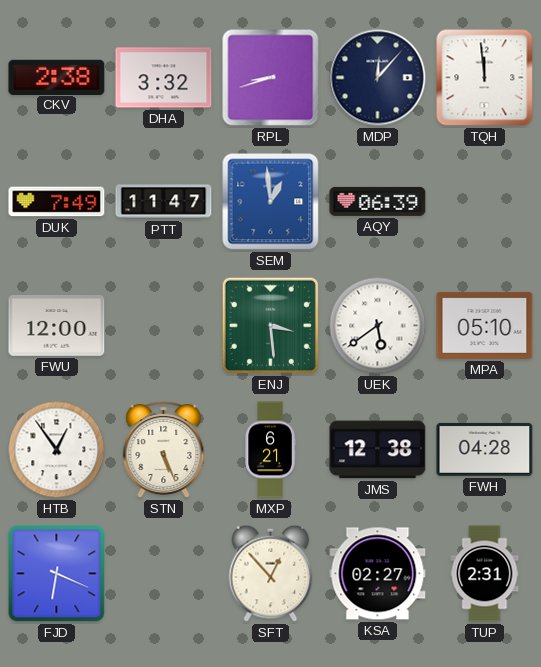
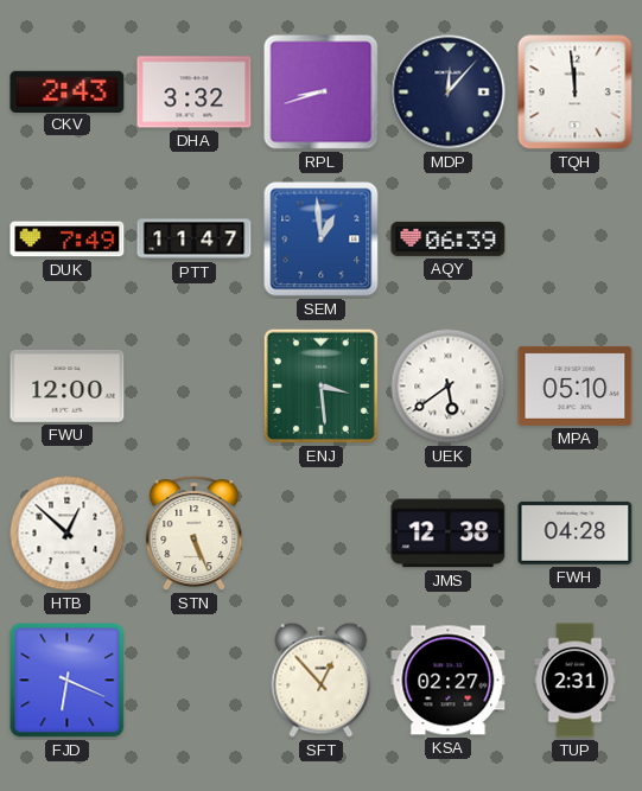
CKV: 2:38 -> 2:43
HTB: 12:54 -> 12:52
MXP: 6:21 -> none
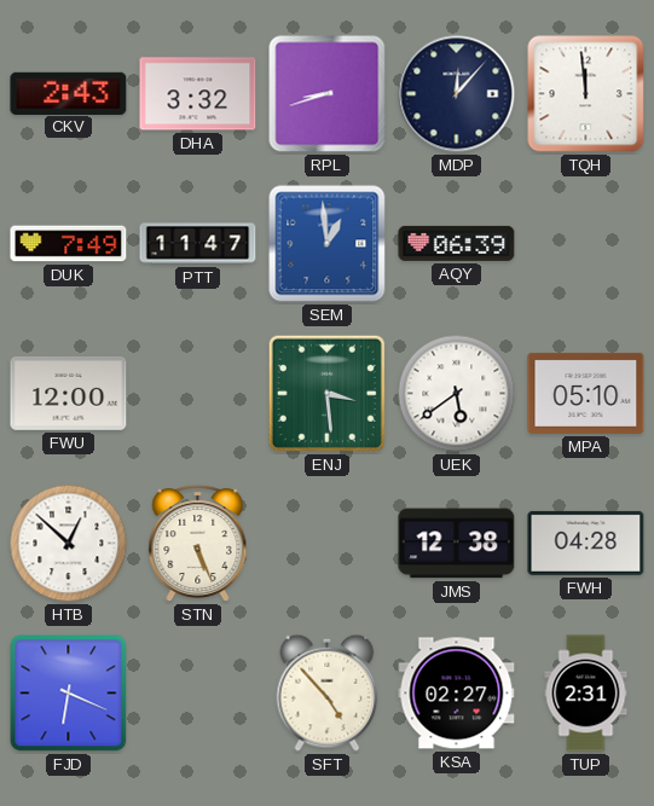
SFT: 12:53 -> 4:53
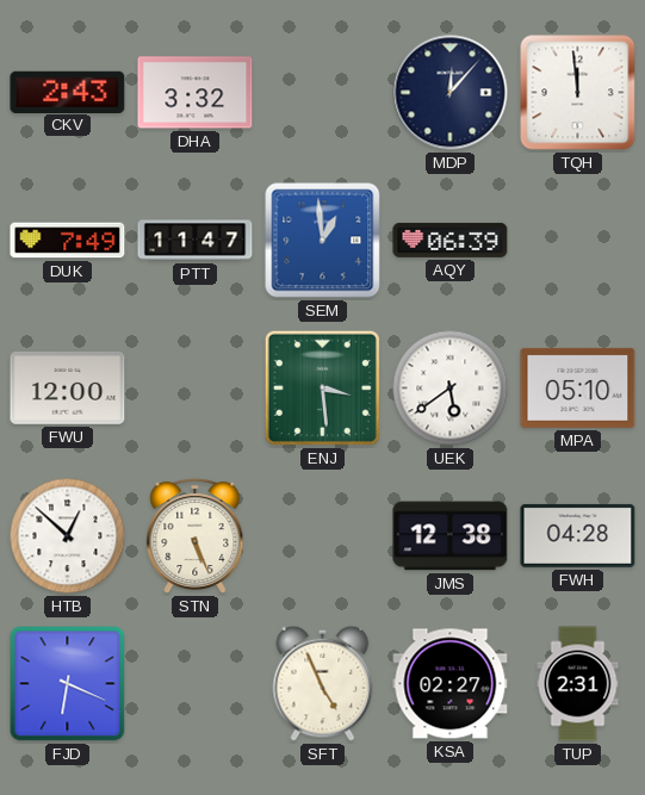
RPL: 8:42 -> none
SFT: 4:53 -> 4:56
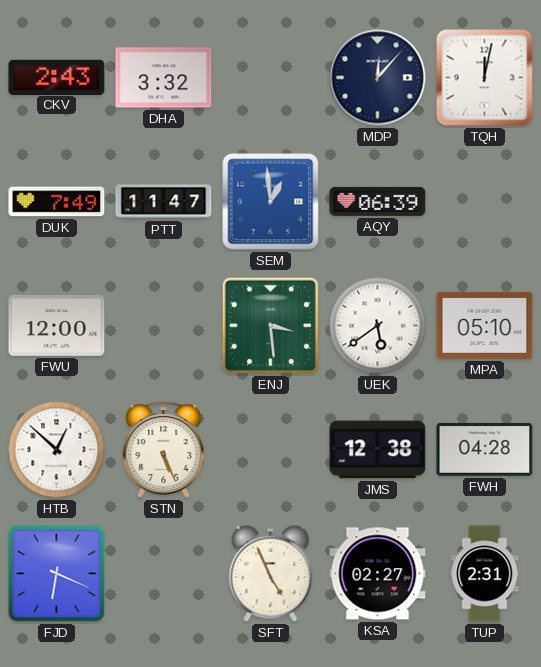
TQH: 11:59 -> 12:02
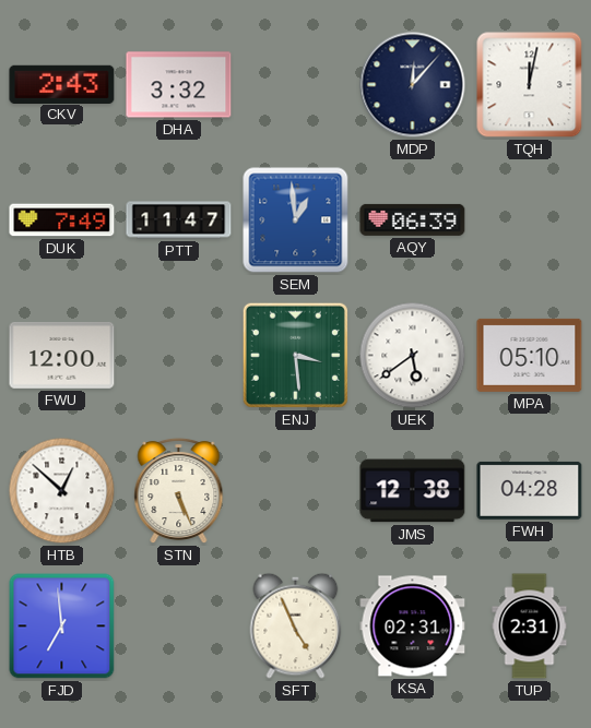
FJD: 6:19 -> 6:59
KSA: 02:27 -> 02:31
